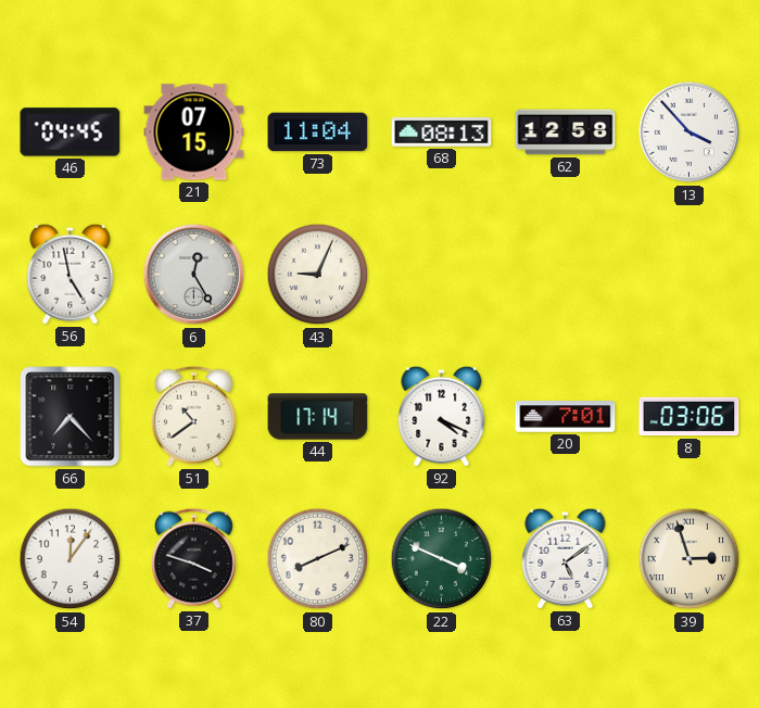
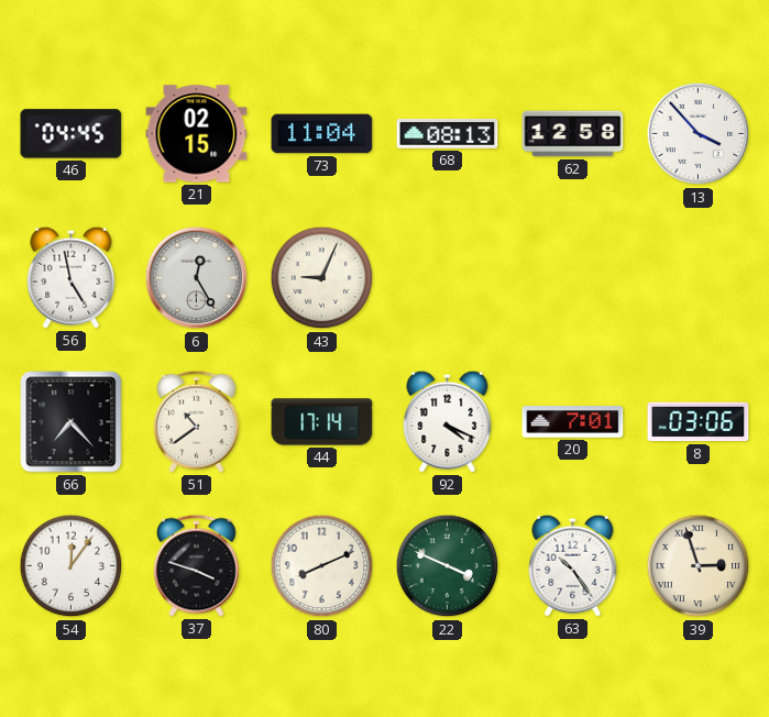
21: 07:15 -> 02:15
63: 5:09 -> 10:24
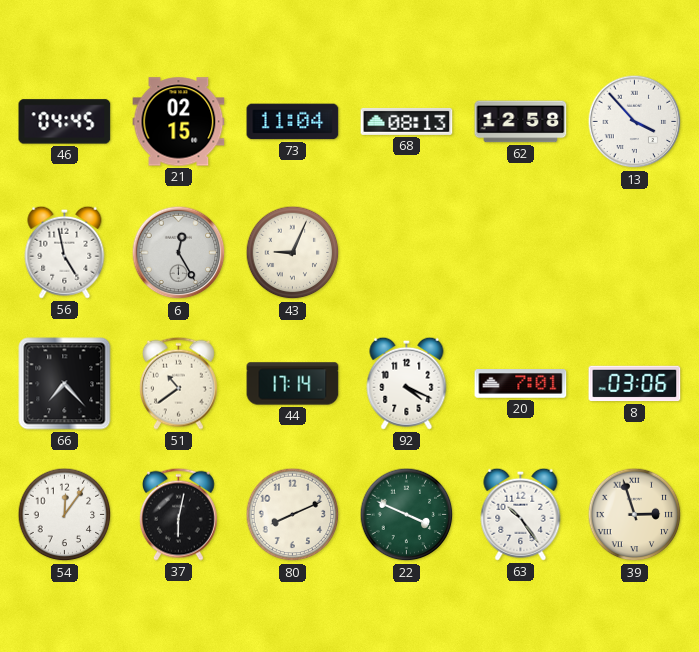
37: 3:48 -> 6:02
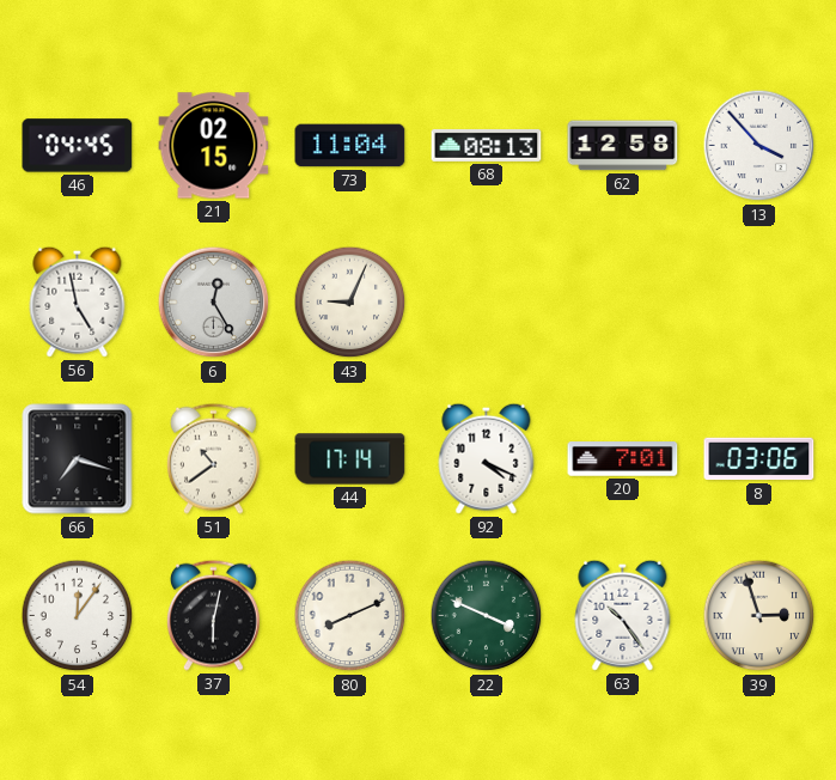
66: 7:23 -> 7:18
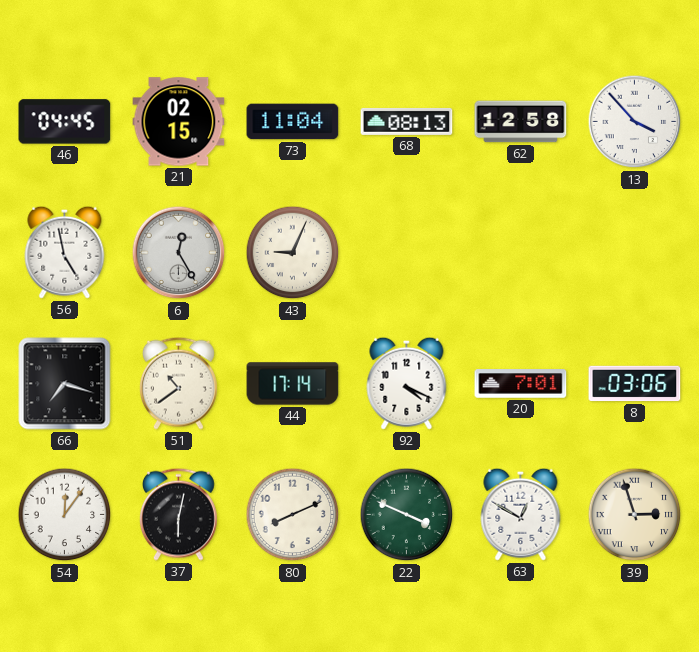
63: 10:24 -> 12:50
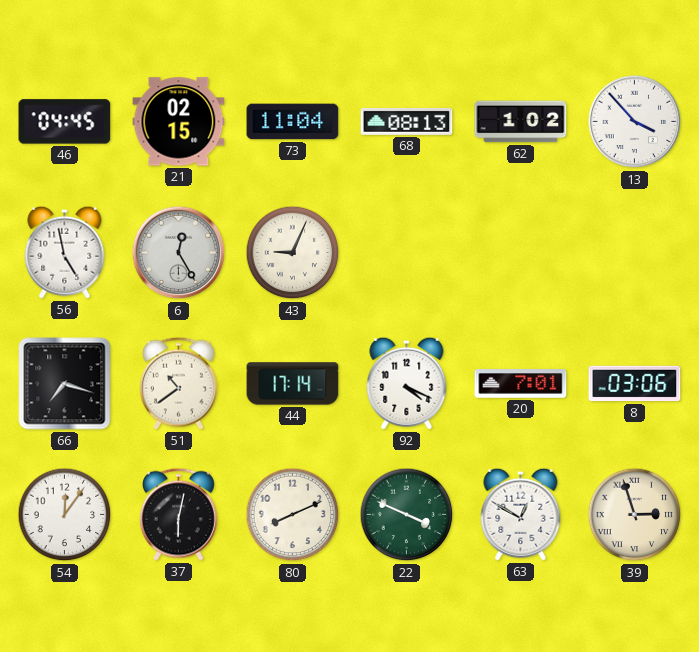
62: 12:58 -> 1:02
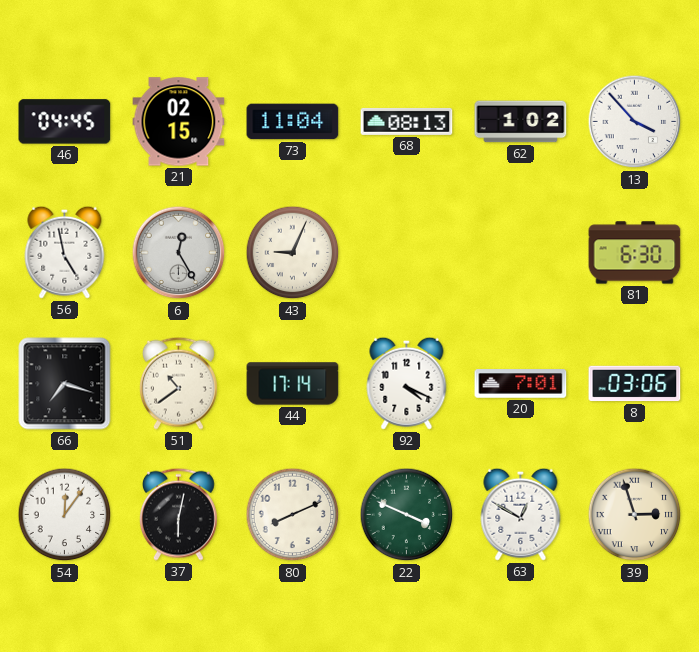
81: none -> 6:30
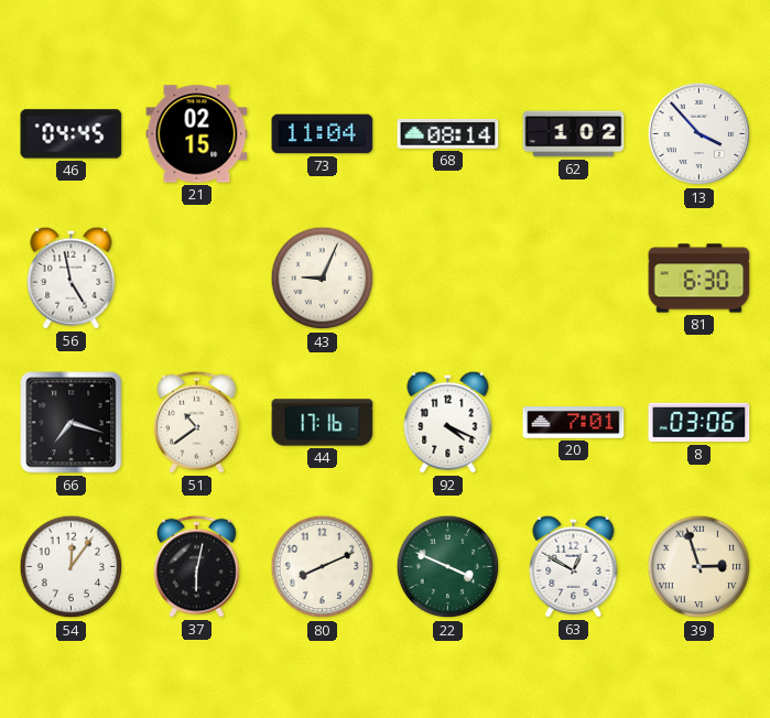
68: 08:13 -> 08:14
6: 12:25 -> none
44: 17:14 -> 17:16
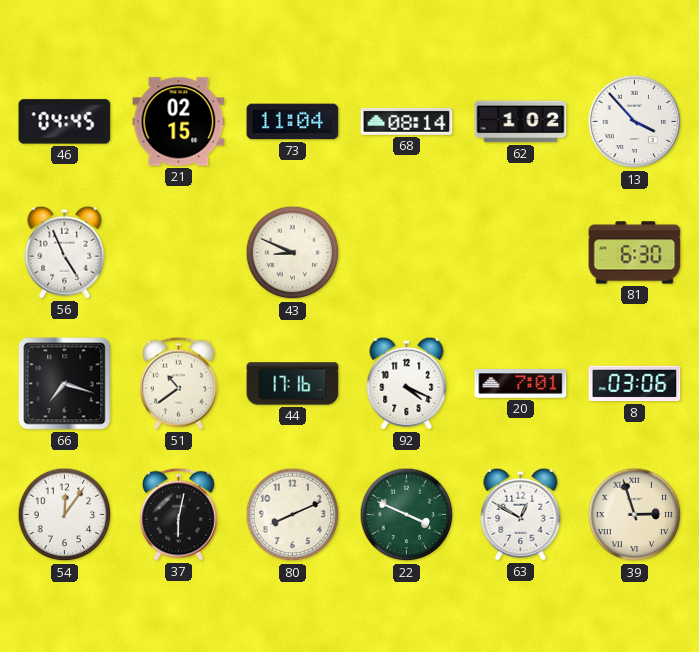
56: 4:58 -> 4:56
43: 9:04 -> 8:49
